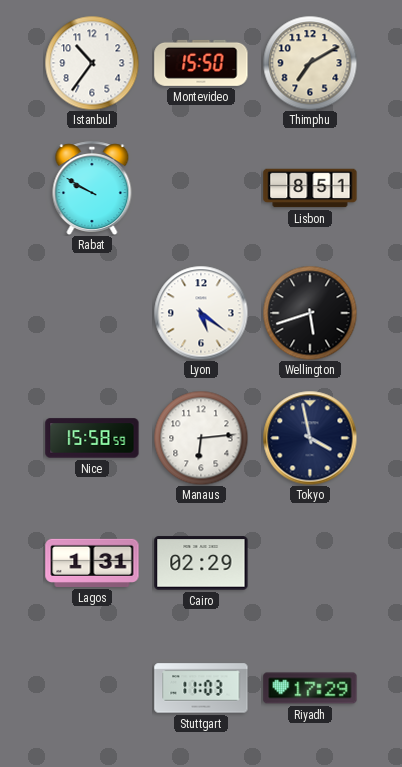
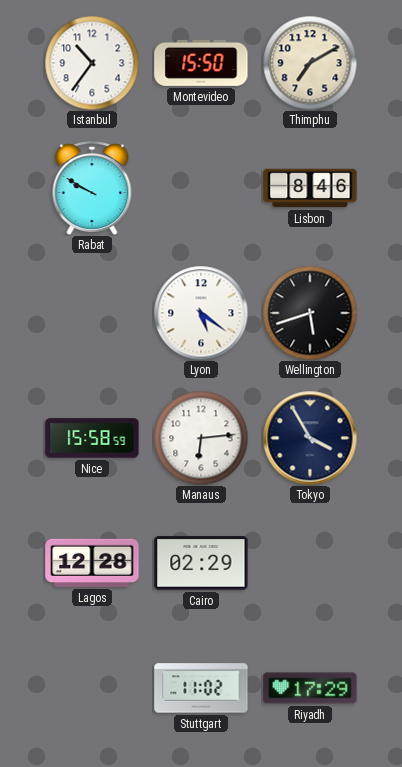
Lisbon: 8:51 -> 8:46
Tokyo: 3:58 -> 3:55
Lagos: 1:31 -> 12:28
Stuttgart: 11:03 -> 11:02
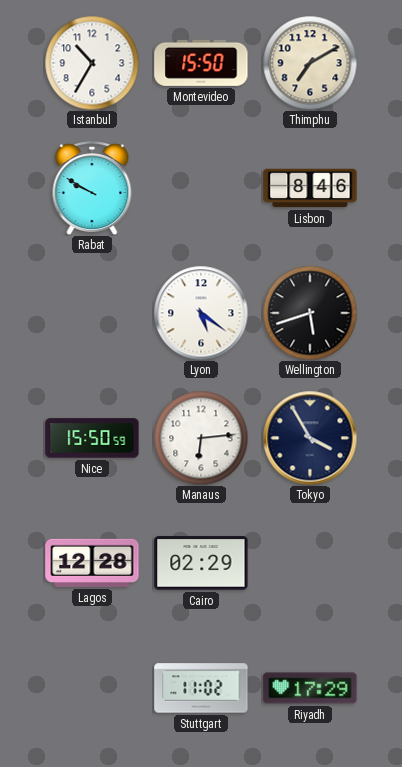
Istanbul: 10:36 -> 10:35
Nice: 15:58 -> 15:50
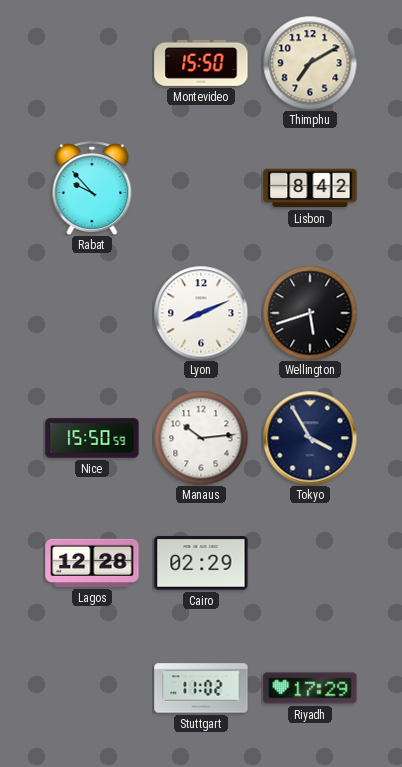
Istanbul: 10:35 -> none
Rabat: 9:50 -> 9:53
Lisbon: 8:46 -> 8:42
Lyon: 5:21 -> 8:11
Manaus: 6:14 -> 10:14
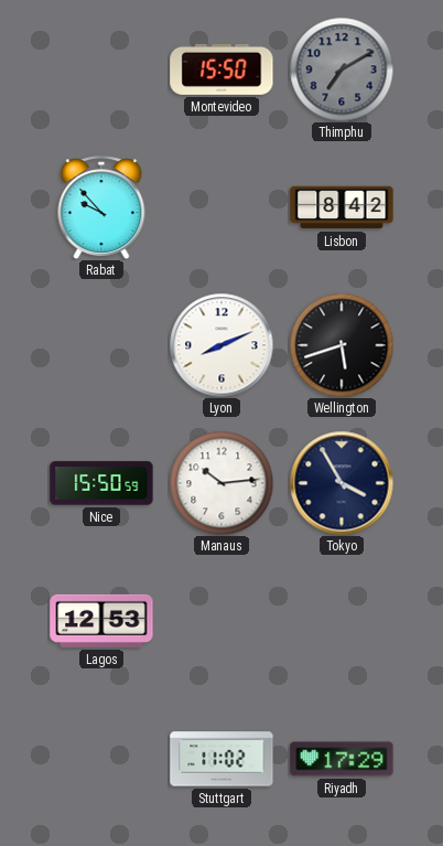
Thimphu dial: cream -> grey
Lagos: 12:28 -> 12:53
Cairo: 02:29 -> none
